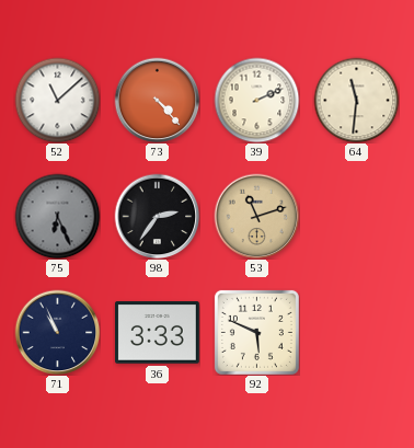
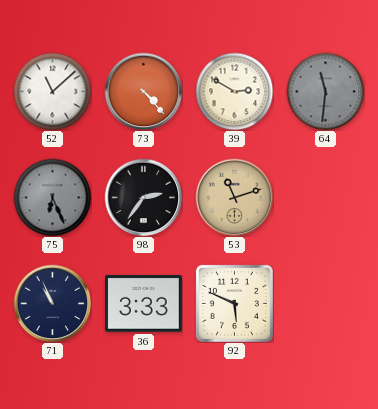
39: 2:11 -> 2:50
64 dial: cream -> grey
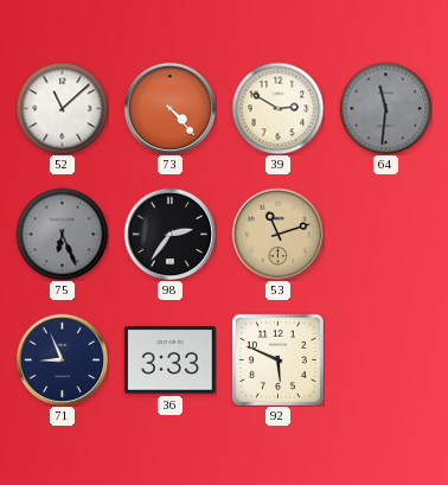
71: 10:56 -> 8:56
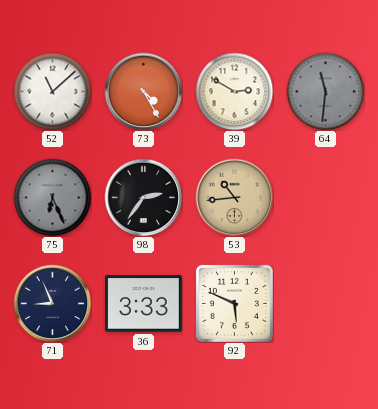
73: 4:23 -> 4:25
53: 11:12 -> 10:44
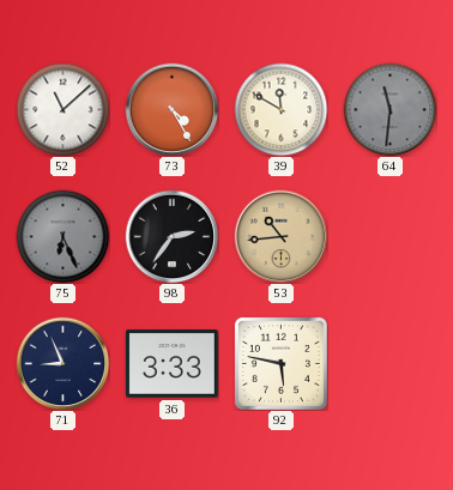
39: 2:50 -> 11:50
92: 5:49 -> 5:47
